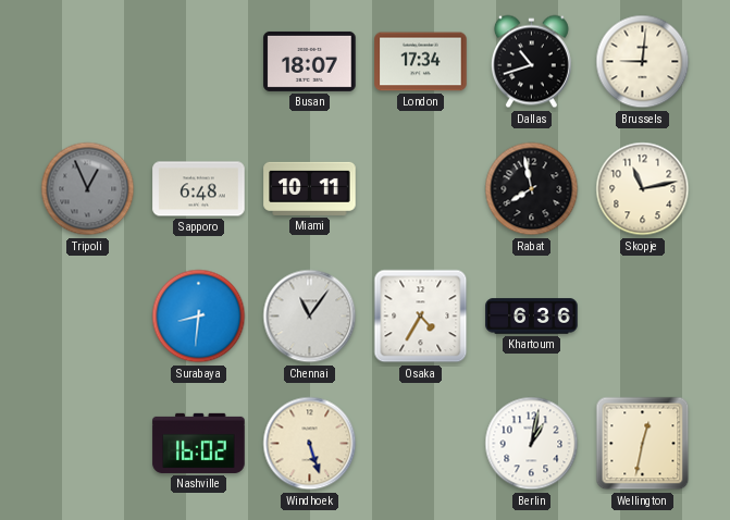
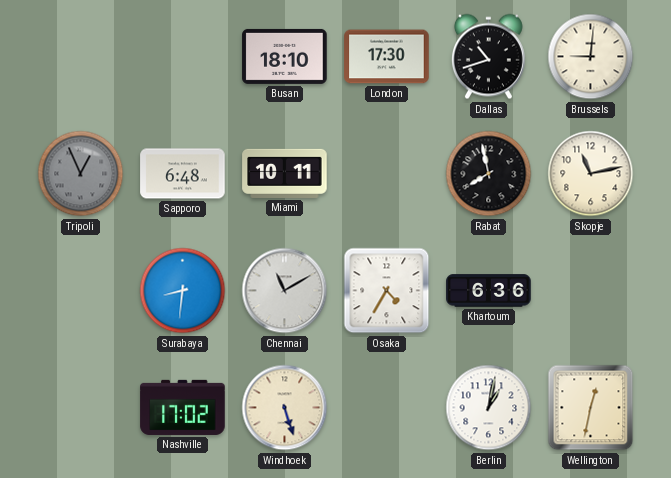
Busan: 18:07 -> 18:10
London: 17:34 -> 17:30
Chennai: 11:06 -> 11:10
Nashville: 16:02 -> 17:02
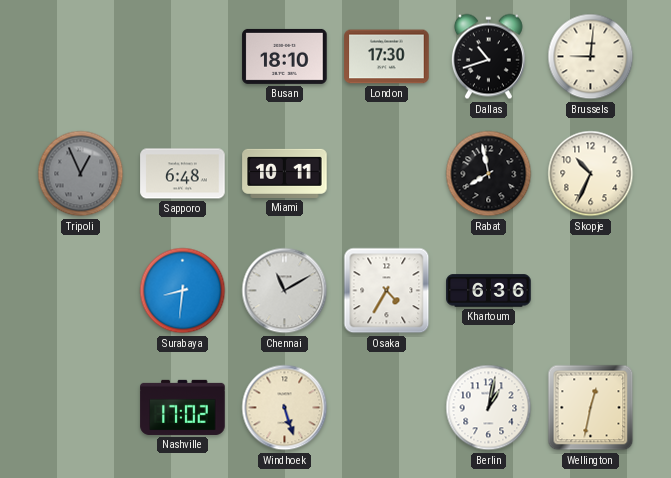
Skopje: 11:13 -> 10:34
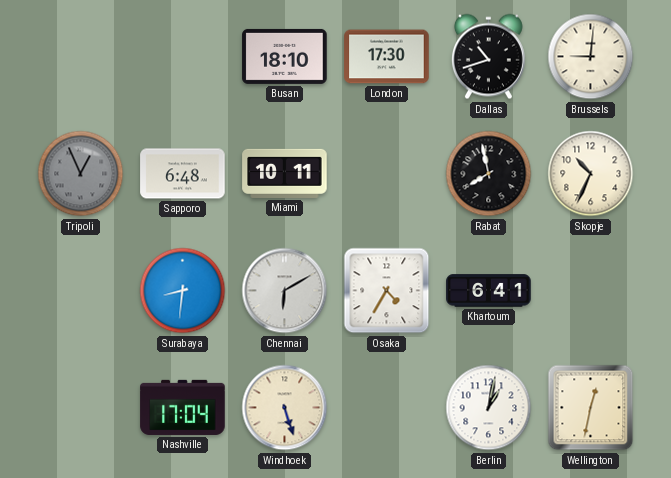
Chennai: 11:10 -> 6:10
Khartoum: 6:36 -> 6:41
Nashville: 17:02 -> 17:04
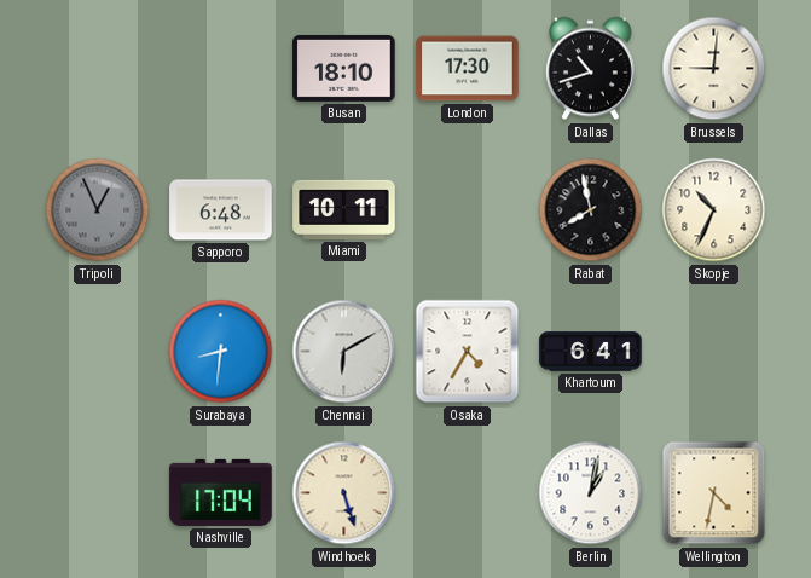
Wellington: 12:32 -> 4:32
